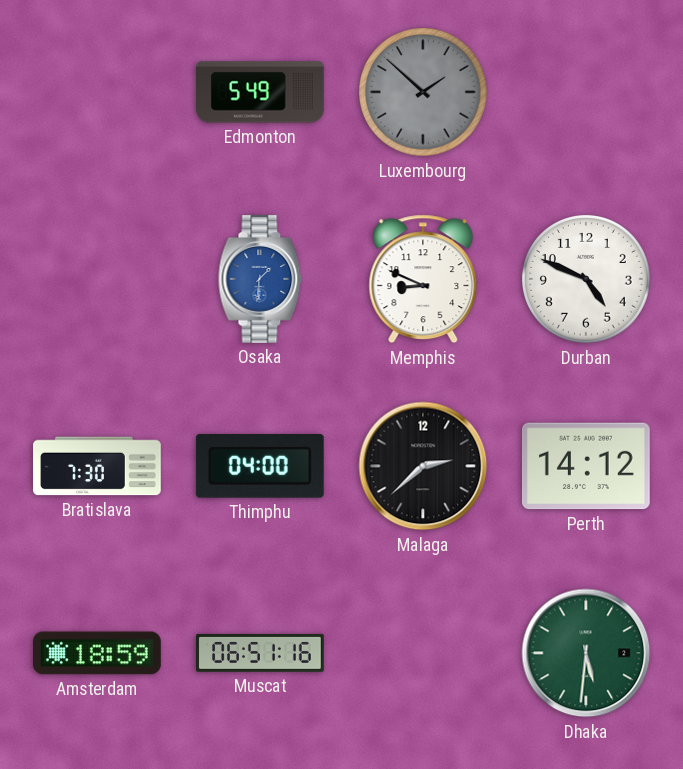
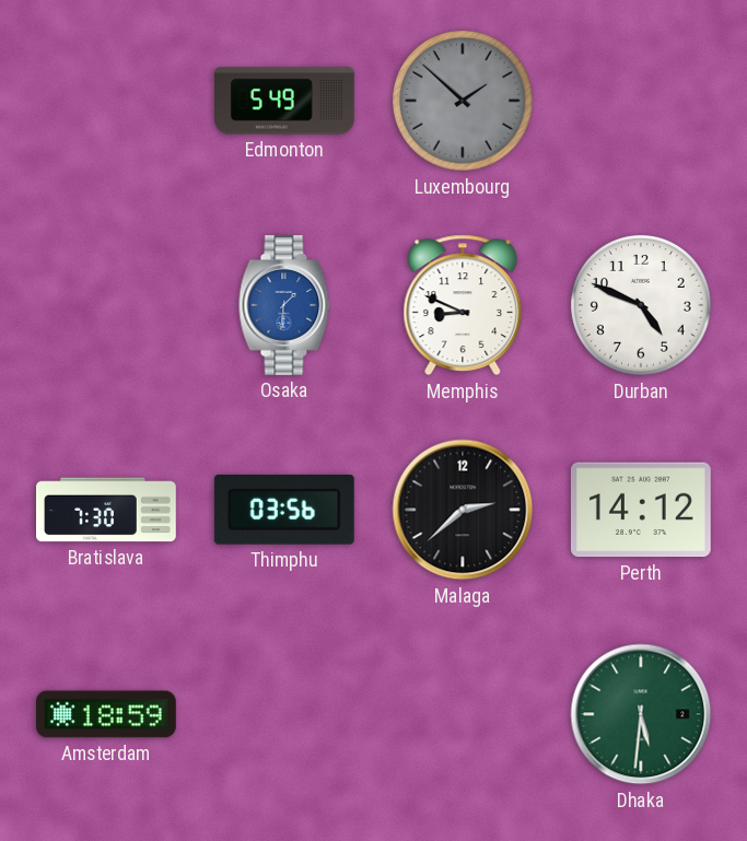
Thimphu: 04:00 -> 03:56
Muscat: 06:51 -> none
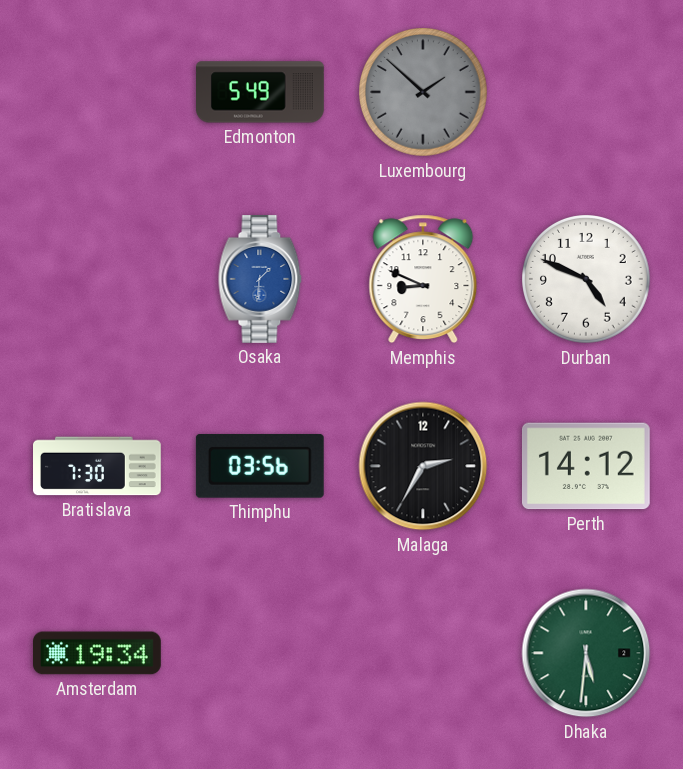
Malaga: 2:38 -> 2:35
Amsterdam: 18:59 -> 19:34
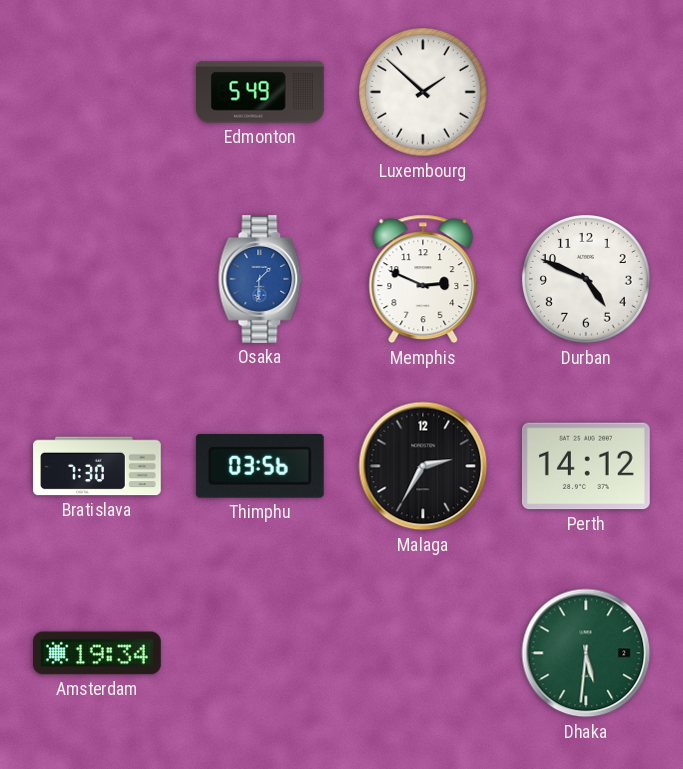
Luxembourg dial: grey -> white
Memphis: 8:49 -> 2:49
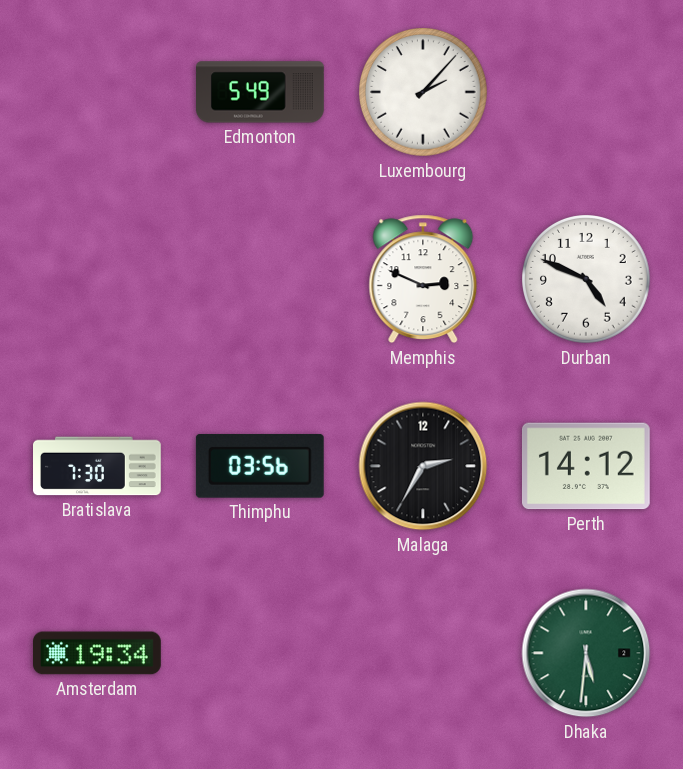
Luxembourg: 1:52 -> 2:07
Osaka: 1:31 -> none
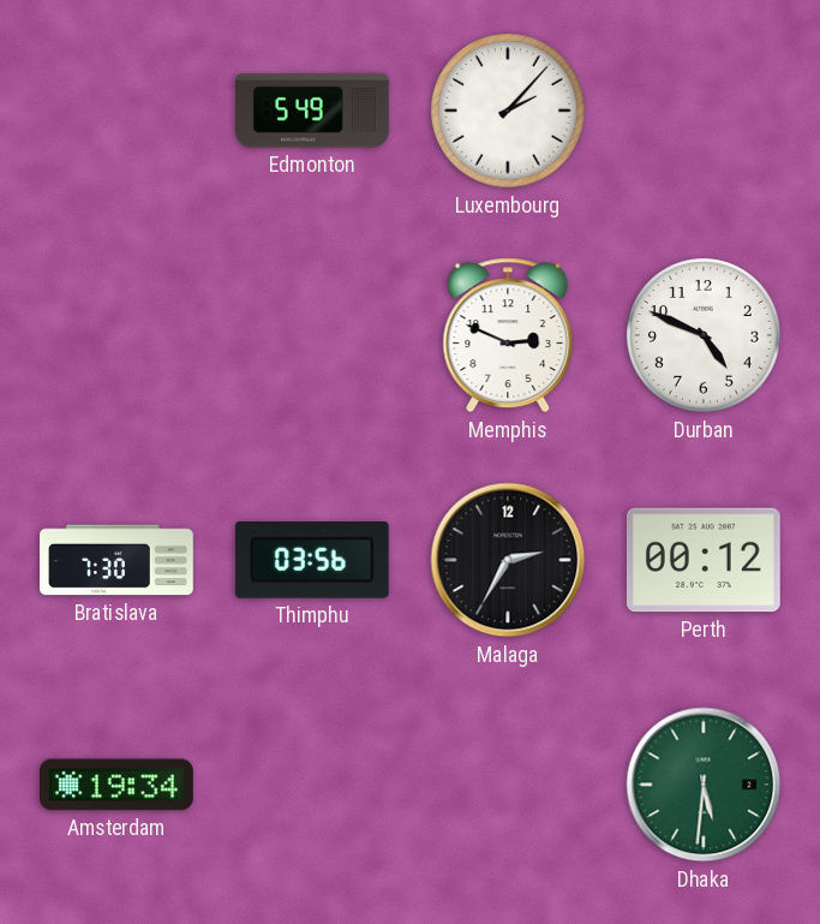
Perth: 14:12 -> 00:12
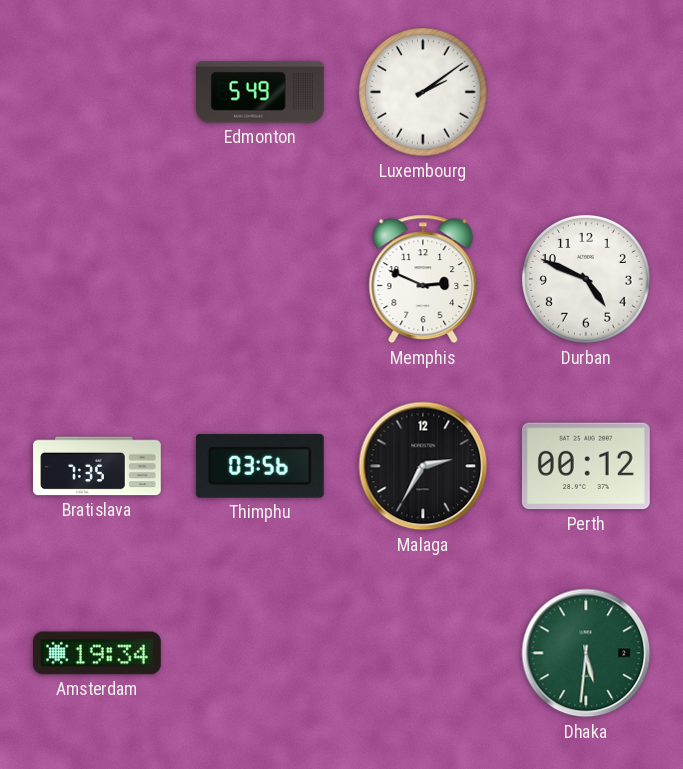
Luxembourg: 2:07 -> 2:09
Bratislava: 7:30 -> 7:35
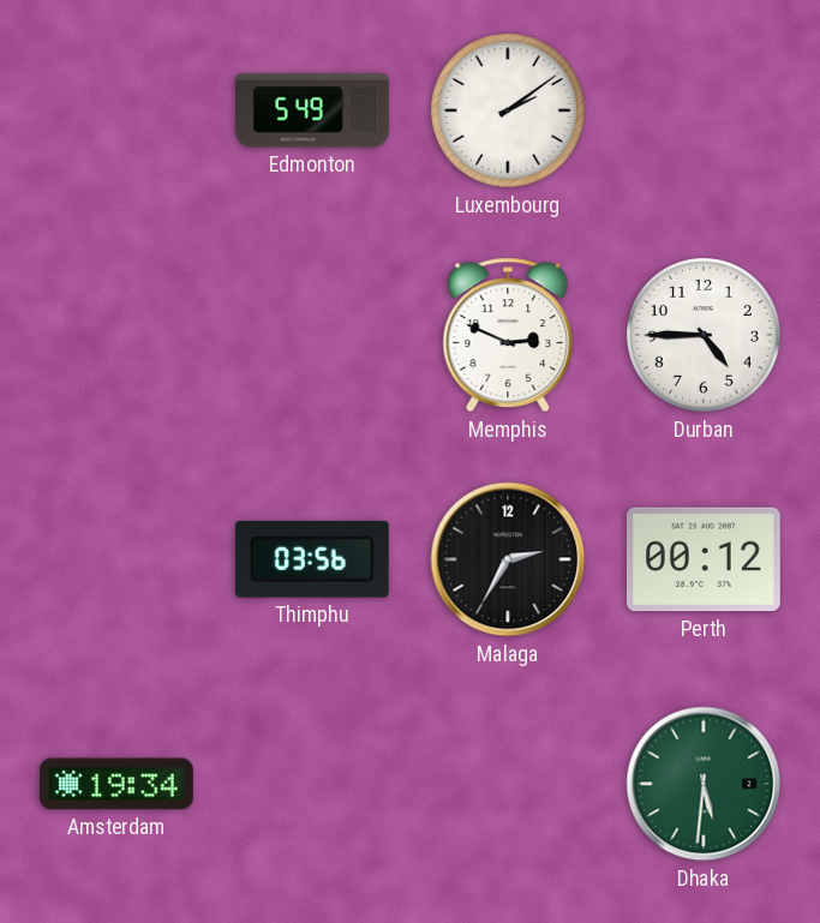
Durban: 4:49 -> 4:45
Bratislava: 7:35 -> none
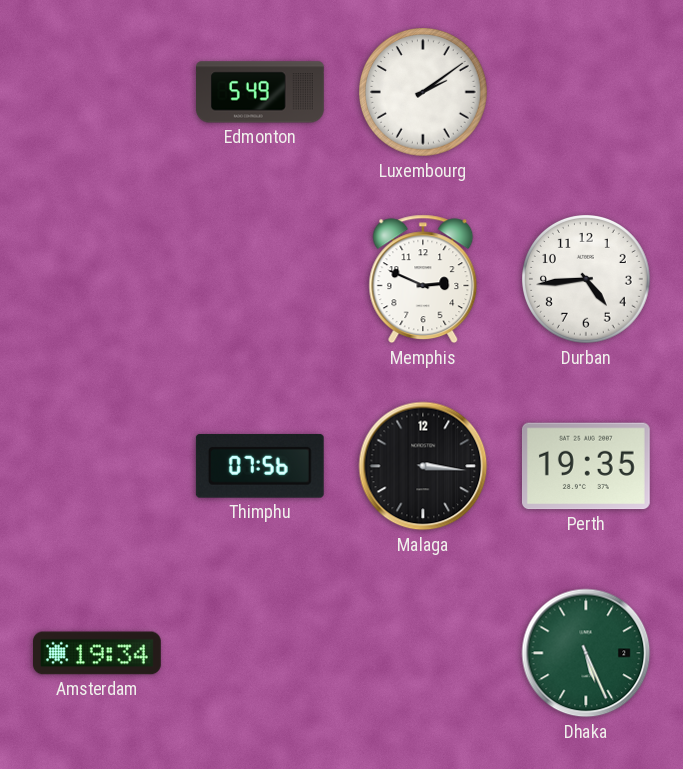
Durban: 4:45 -> 4:44
Thimphu: 03:56 -> 07:56
Malaga: 2:35 -> 3:16
Perth: 00:12 -> 19:35
Dhaka: 5:31 -> 5:26
